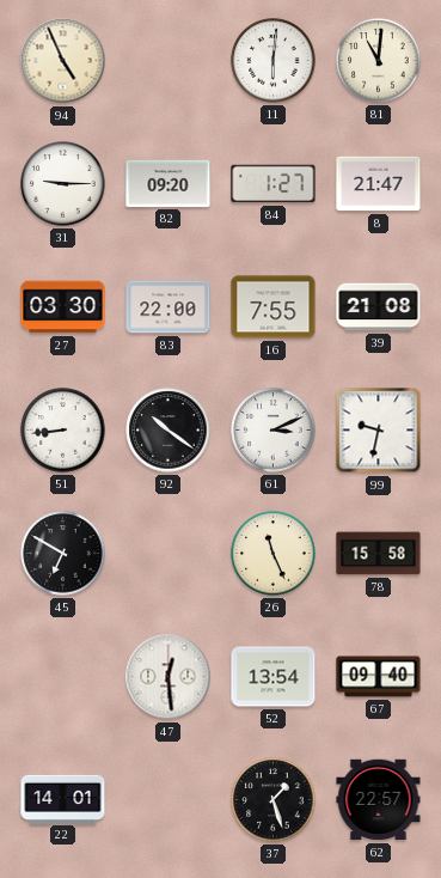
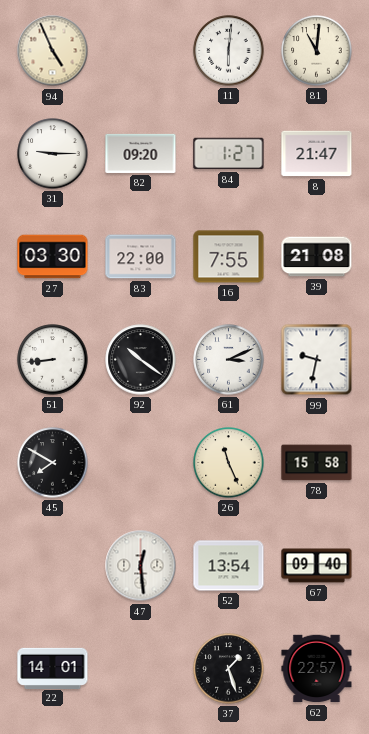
45: 6:50 -> 7:50
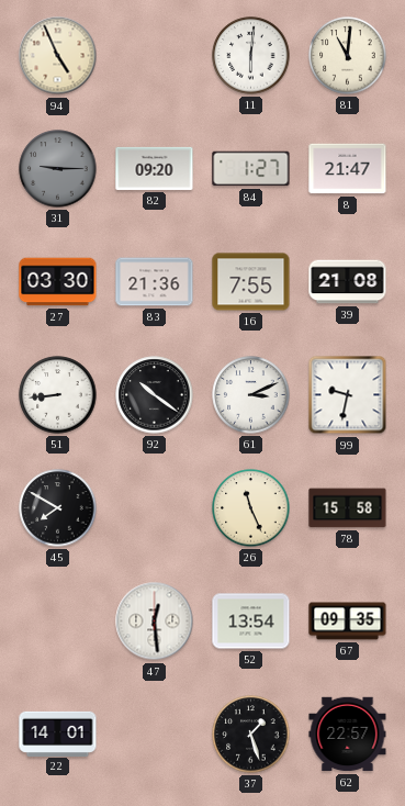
31 dial: white -> grey
83: 22:00 -> 21:36
67: 09:40 -> 09:35
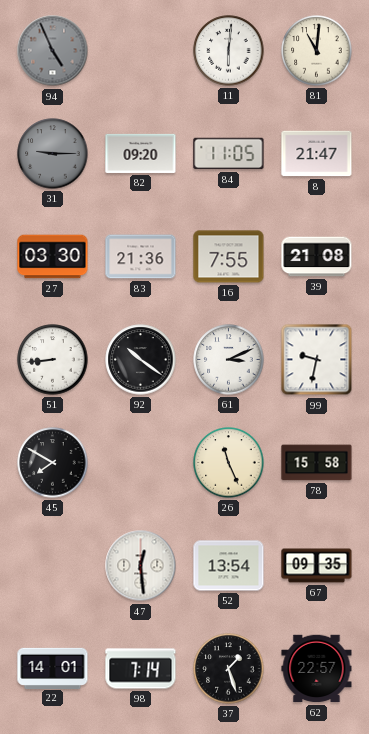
94 dial: cream -> grey
84: 1:27 -> 11:05
98: none -> 7:14
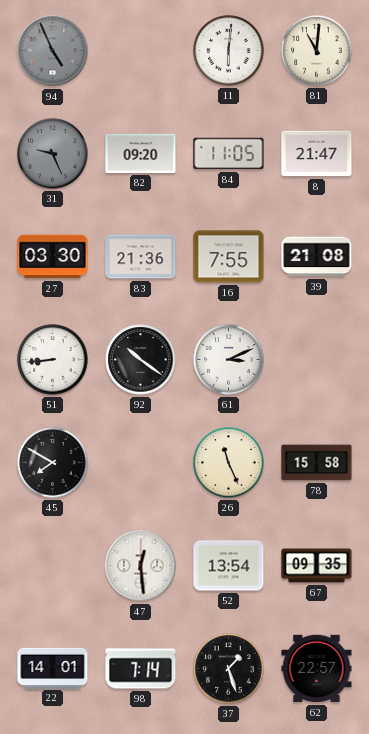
31: 9:15 -> 9:26
99: 9:32 -> none
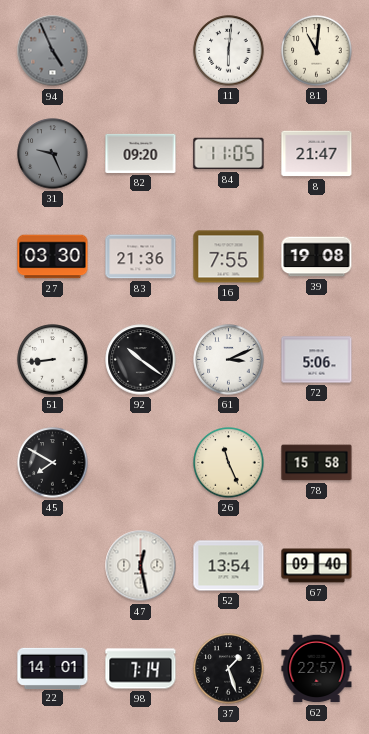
39: 21:08 -> 19:08
72: none -> 5:06
47: 12:29 -> 12:28
67: 09:35 -> 09:40
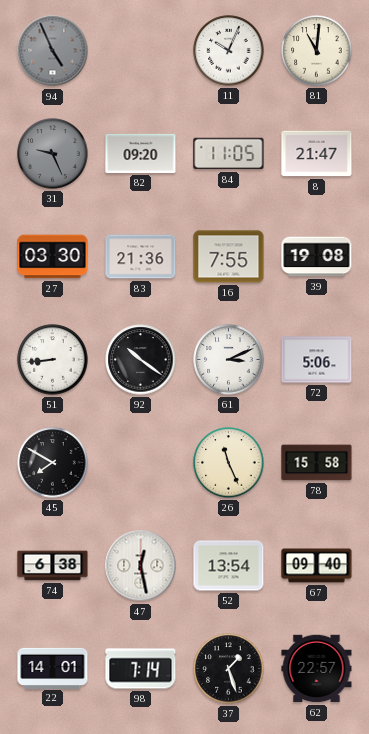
11: 6:01 -> 10:04
74: none -> 6:38
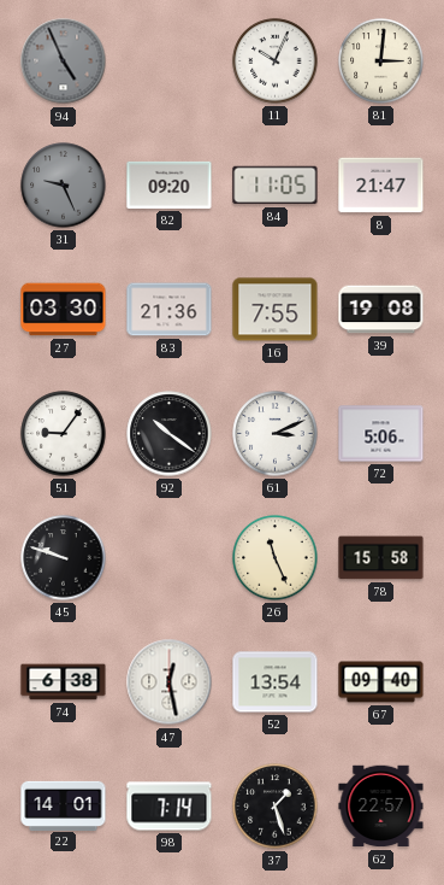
81: 11:01 -> 3:01
51: 8:44 -> 9:06
45: 7:50 -> 9:48
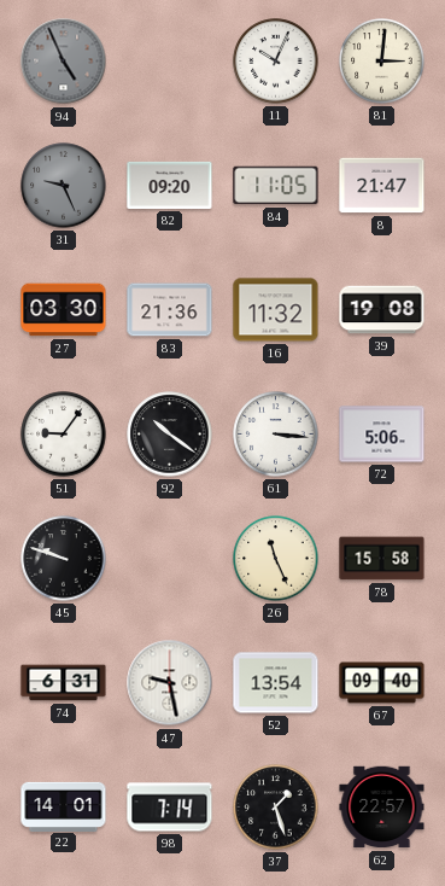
16: 7:55 -> 11:32
61: 3:11 -> 3:16
74: 6:38 -> 6:31
47: 12:28 -> 9:28
